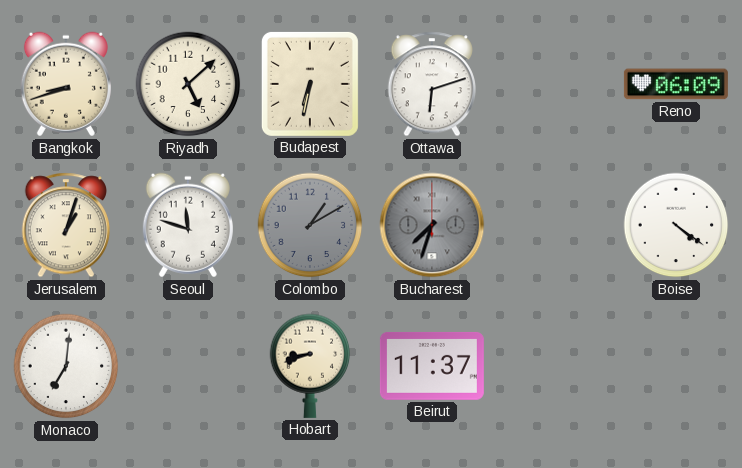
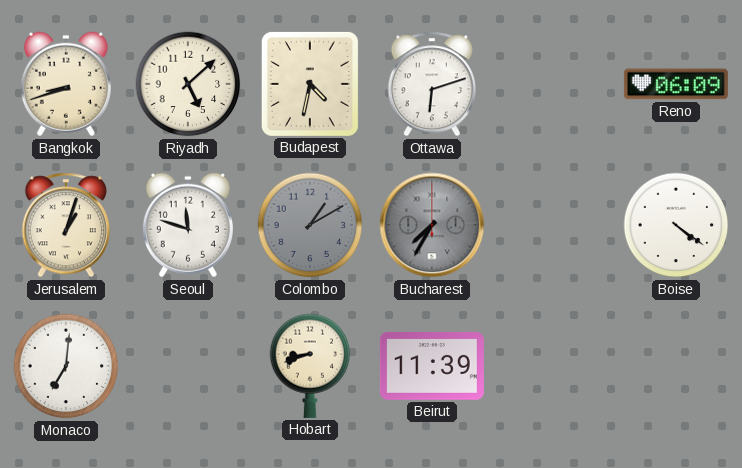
Budapest: 6:32 -> 4:32
Bucharest: 7:33 -> 7:35
Beirut: 11:37 -> 11:39
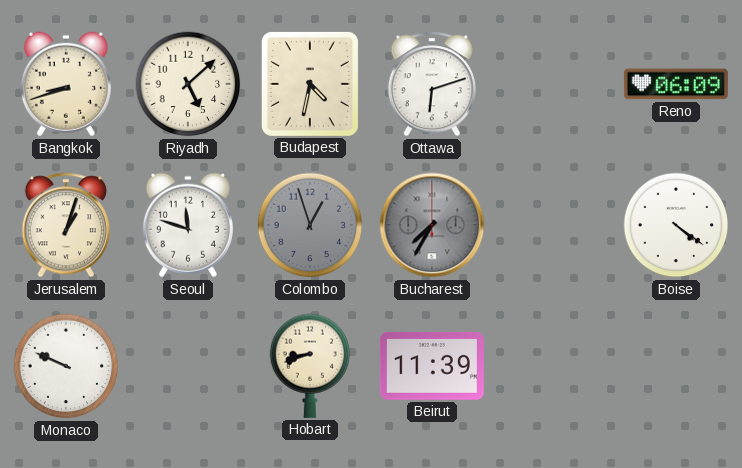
Colombo: 1:10 -> 12:57
Monaco: 7:01 -> 9:49
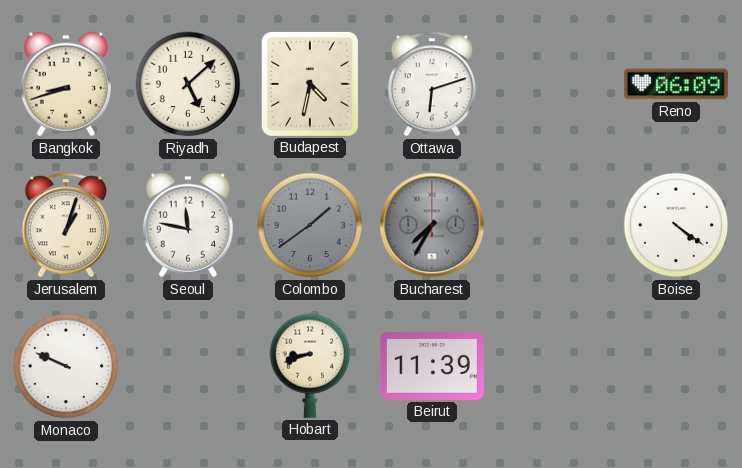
Seoul: 11:48 -> 11:47
Colombo: 12:57 -> 1:39
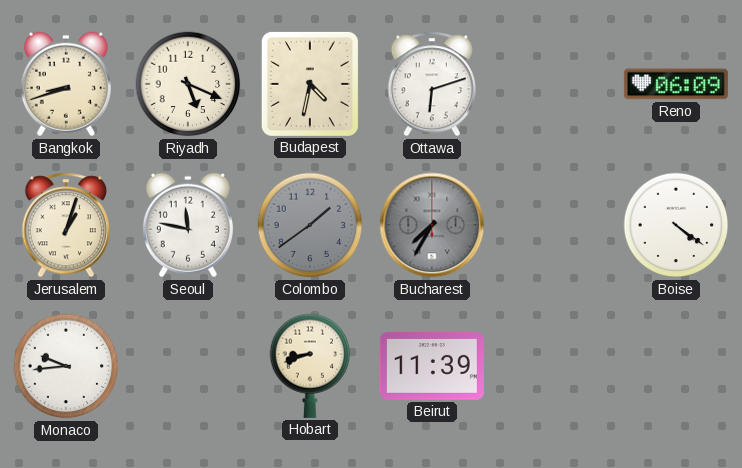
Riyadh: 5:08 -> 5:19
Monaco: 9:49 -> 9:44
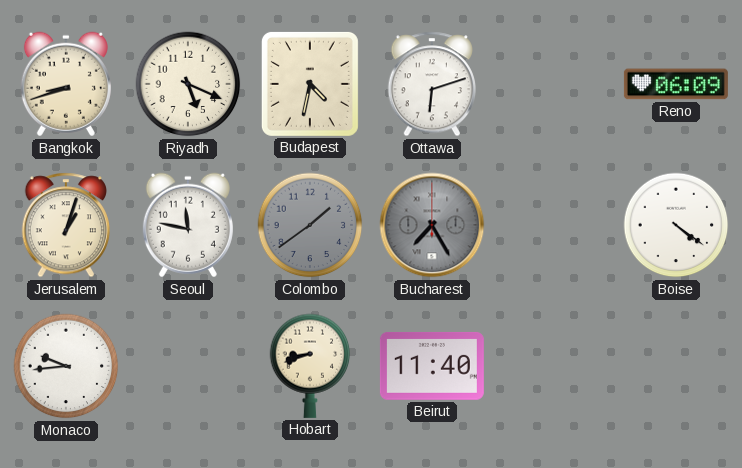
Bucharest: 7:35 -> 7:25
Beirut: 11:39 -> 11:40
